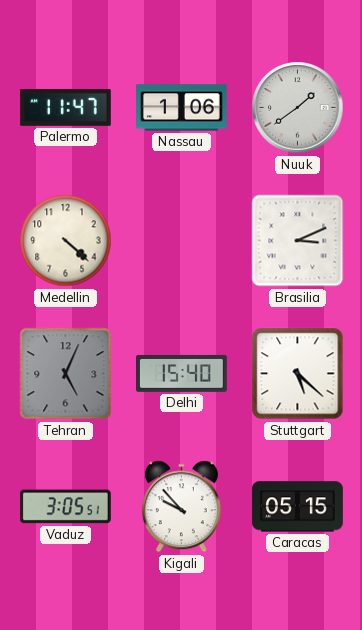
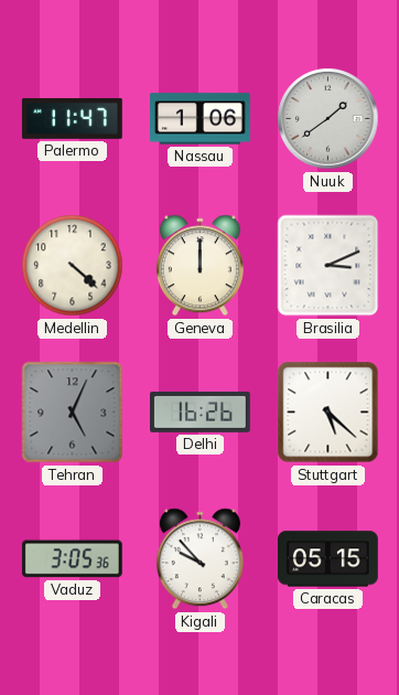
Geneva: none -> 12:00
Delhi: 15:40 -> 16:26
Vaduz: 3:05:51 -> 3:05:36
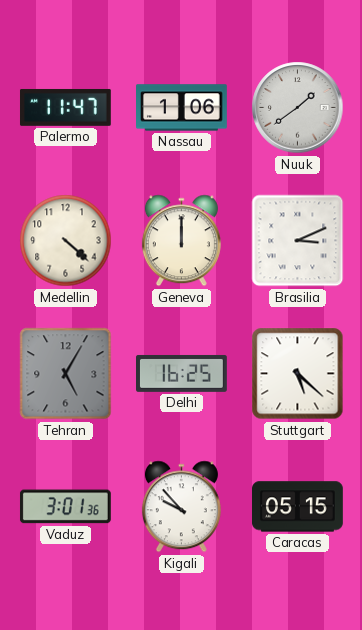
Tehran: 5:04 -> 5:05
Delhi: 16:26 -> 16:25
Vaduz: 3:05 -> 3:01
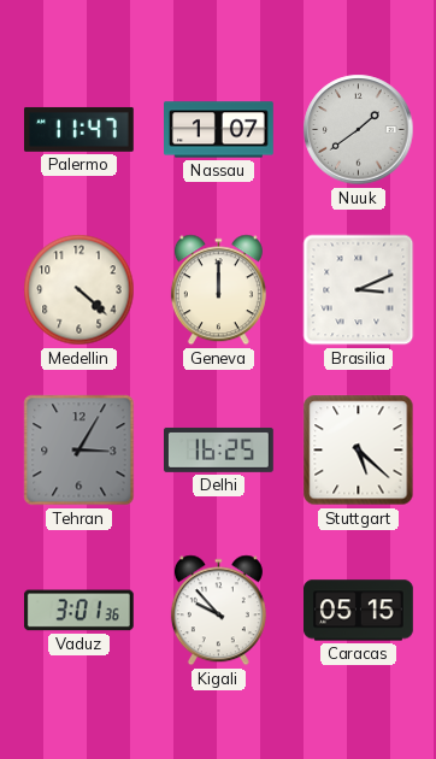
Nassau: 1:06 -> 1:07
Tehran: 5:05 -> 3:05
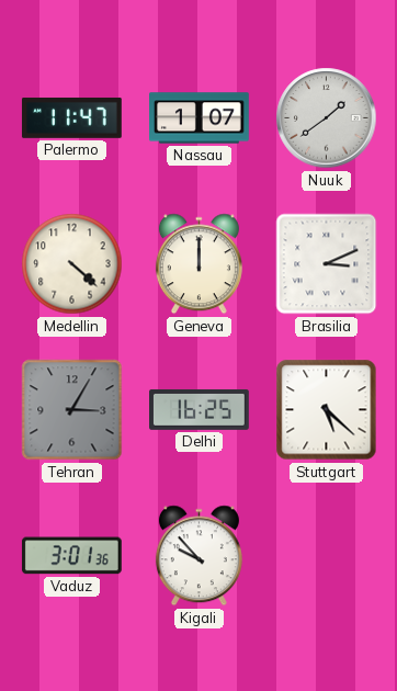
Caracas: 05:15 -> none
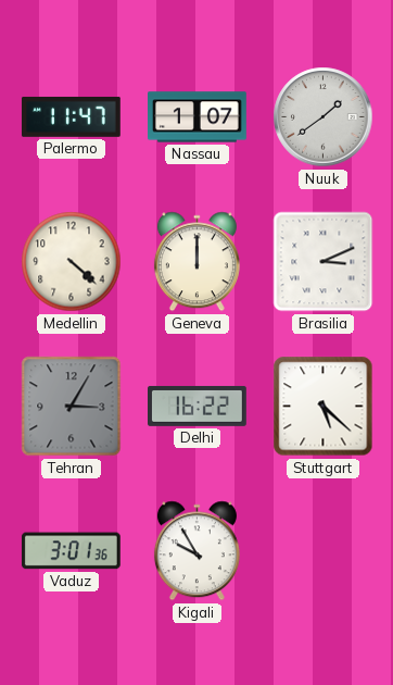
Delhi: 16:25 -> 16:22
Kigali: 9:53 -> 9:55
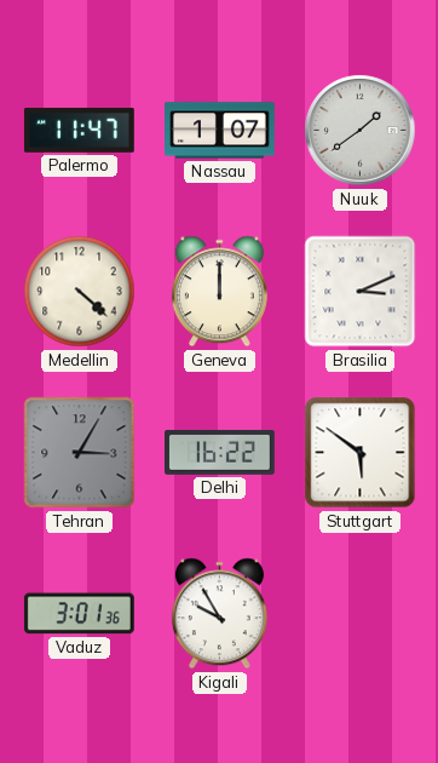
Stuttgart: 5:22 -> 5:51
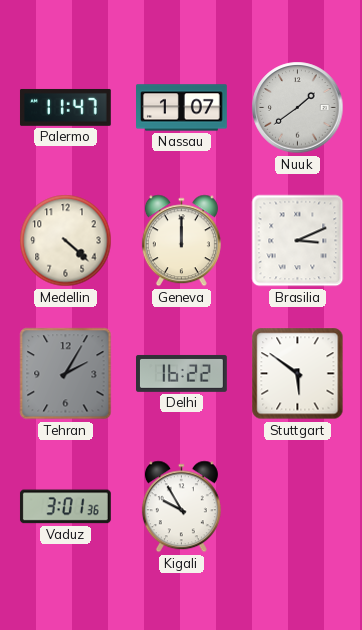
Tehran: 3:05 -> 2:05
